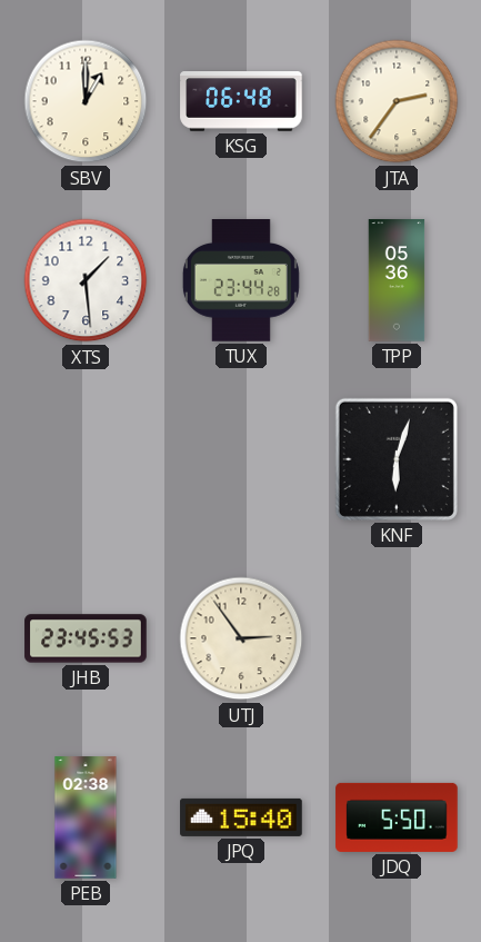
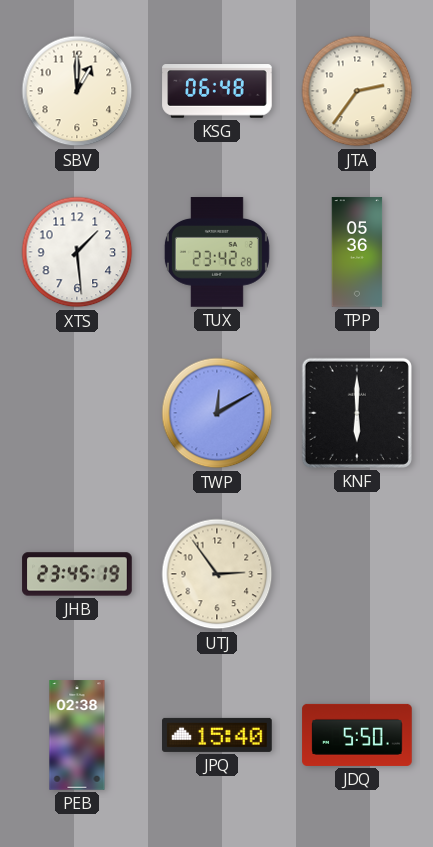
TUX: 23:44 -> 23:42
TWP: none -> 12:10
KNF: 6:03 -> 6:00
JHB: 23:45:53 -> 23:45:19
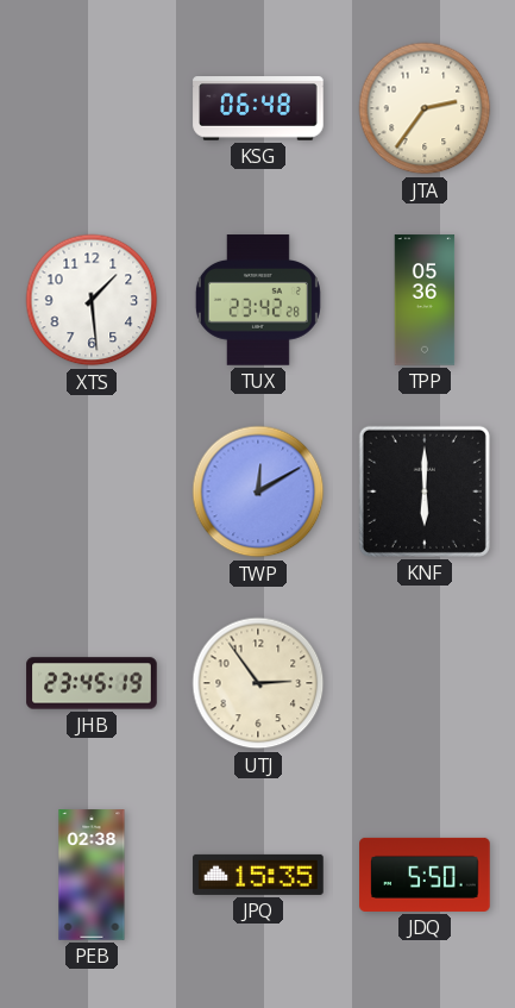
SBV: 1:00 -> none
JPQ: 15:40 -> 15:35
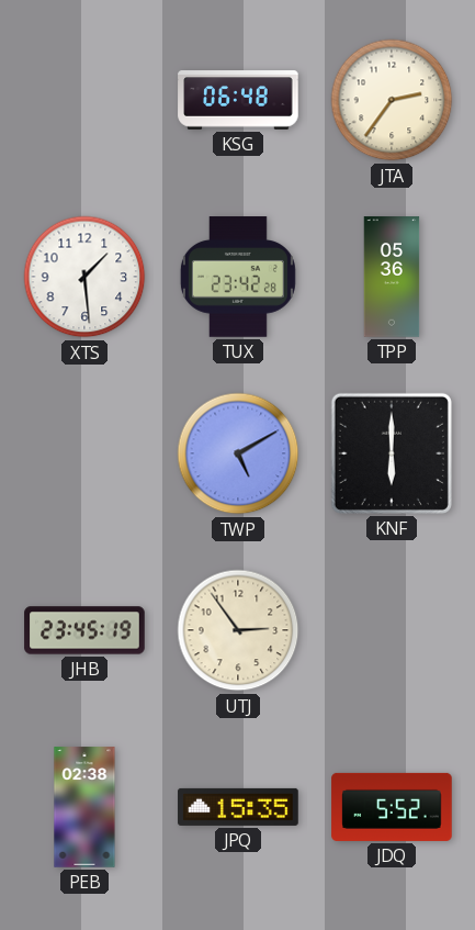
TWP: 12:10 -> 5:10
JDQ: 5:50 -> 5:52
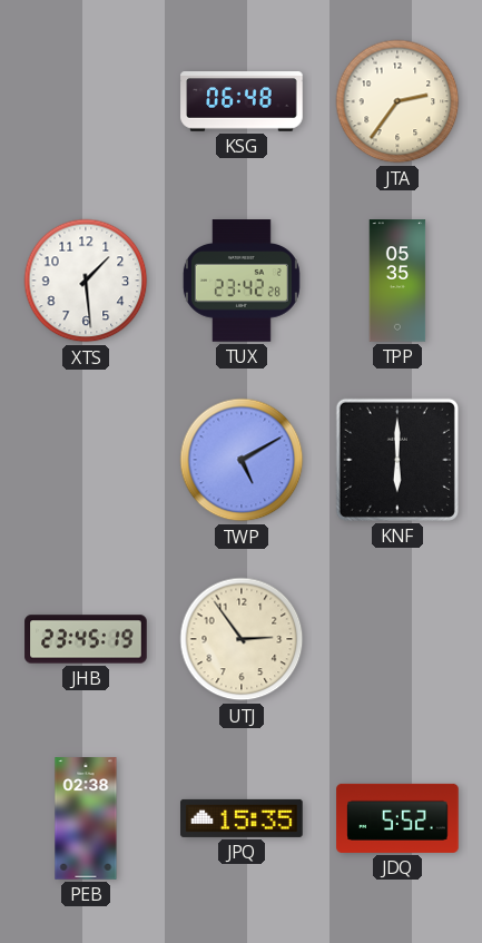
TPP: 05:36 -> 05:35
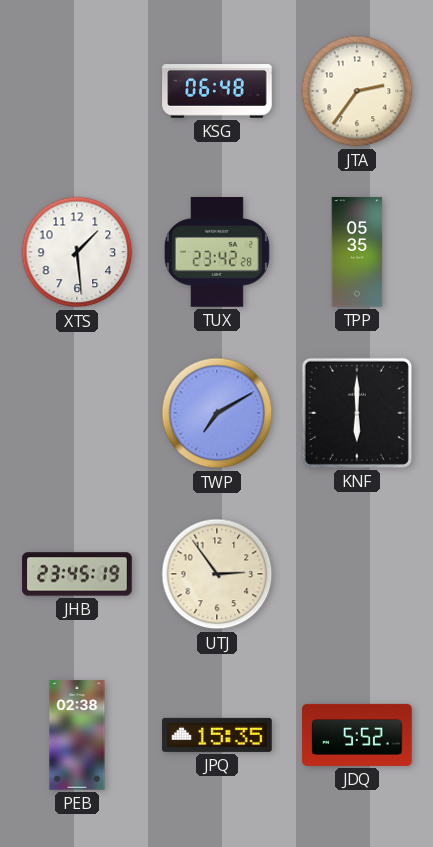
TWP: 5:10 -> 7:10
